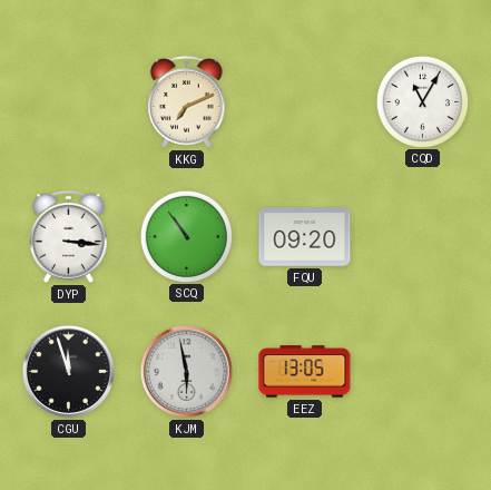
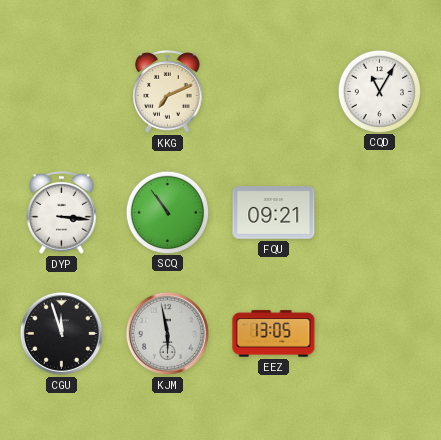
FQU: 09:20 -> 09:21
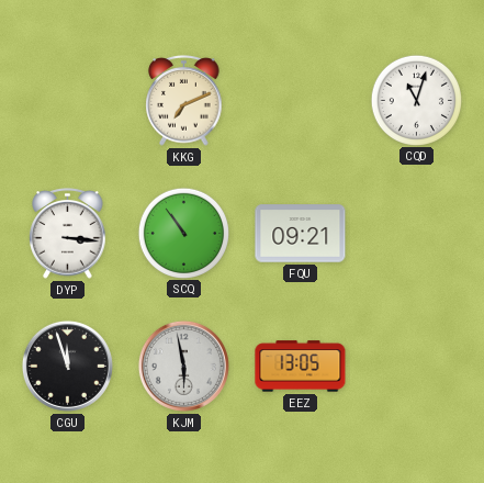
CQD: 11:05 -> 11:03
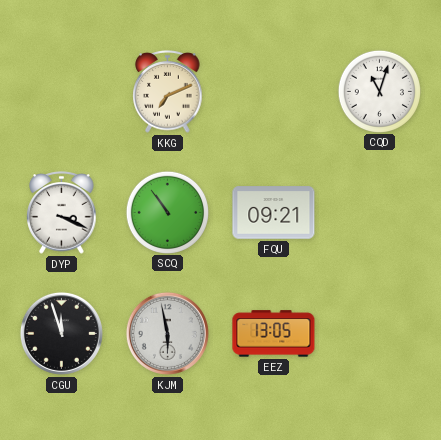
DYP: 3:16 -> 3:19
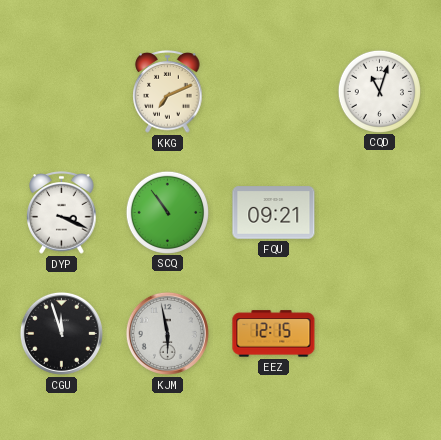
EEZ: 13:05 -> 12:15
